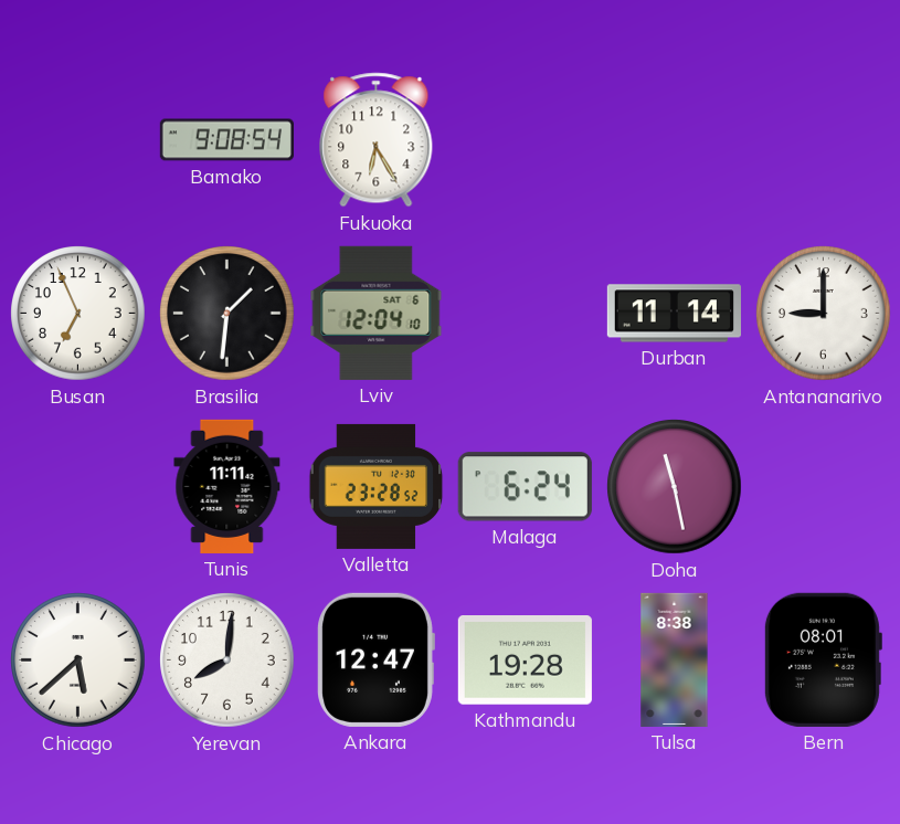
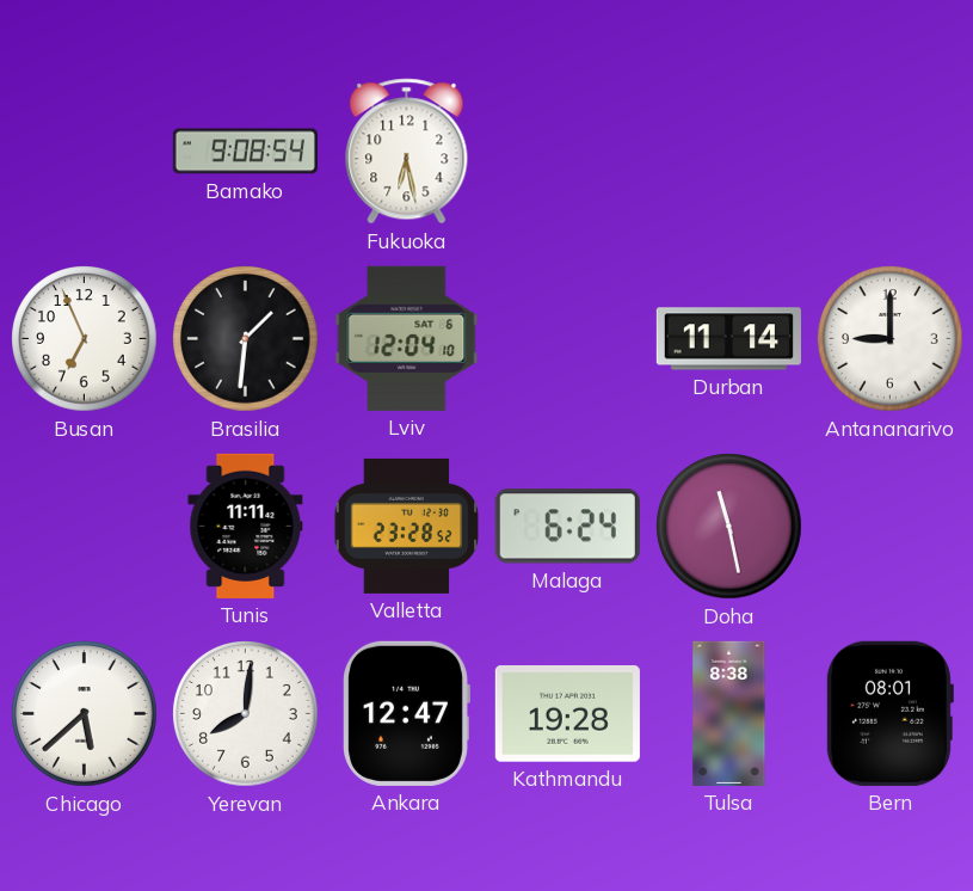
Fukuoka: 6:25 -> 6:28
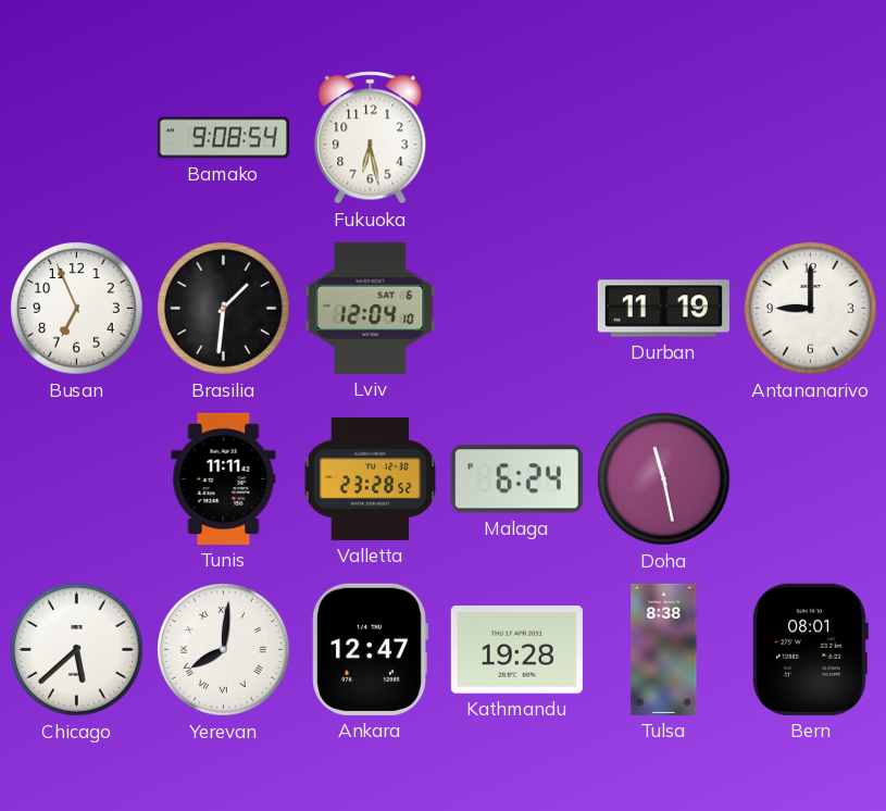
Durban: 11:14 -> 11:19
Yerevan numerals: Arabic -> Roman
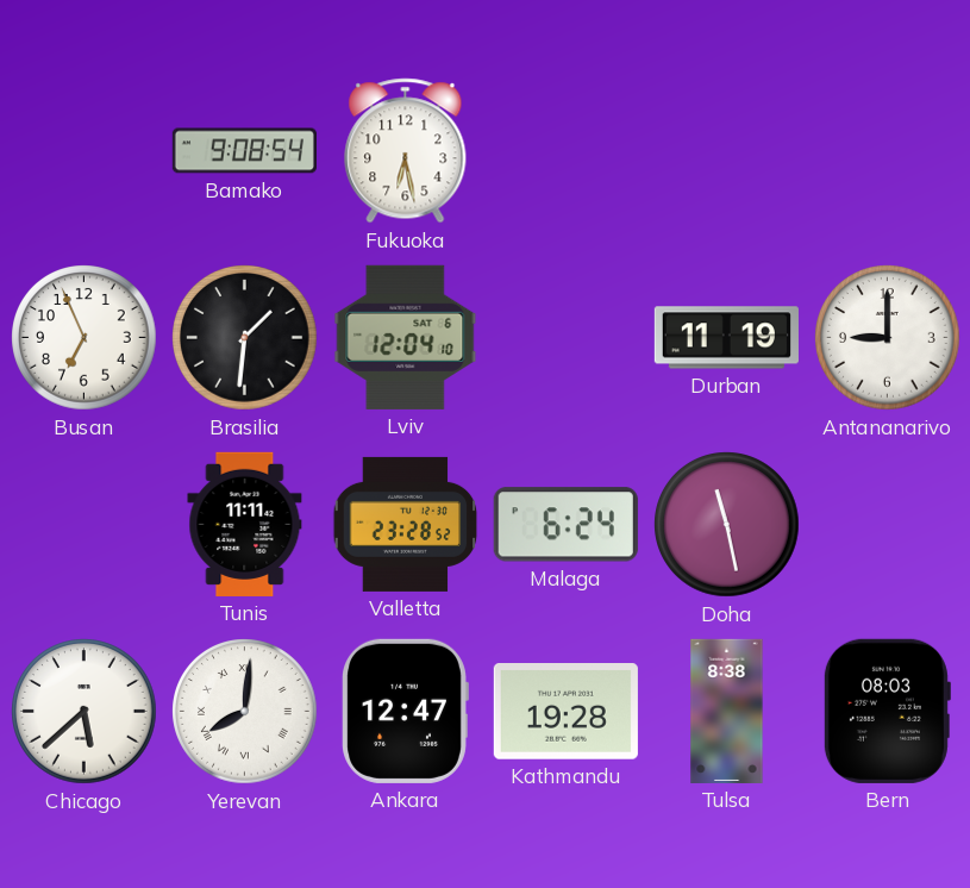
Bern: 08:01 -> 08:03
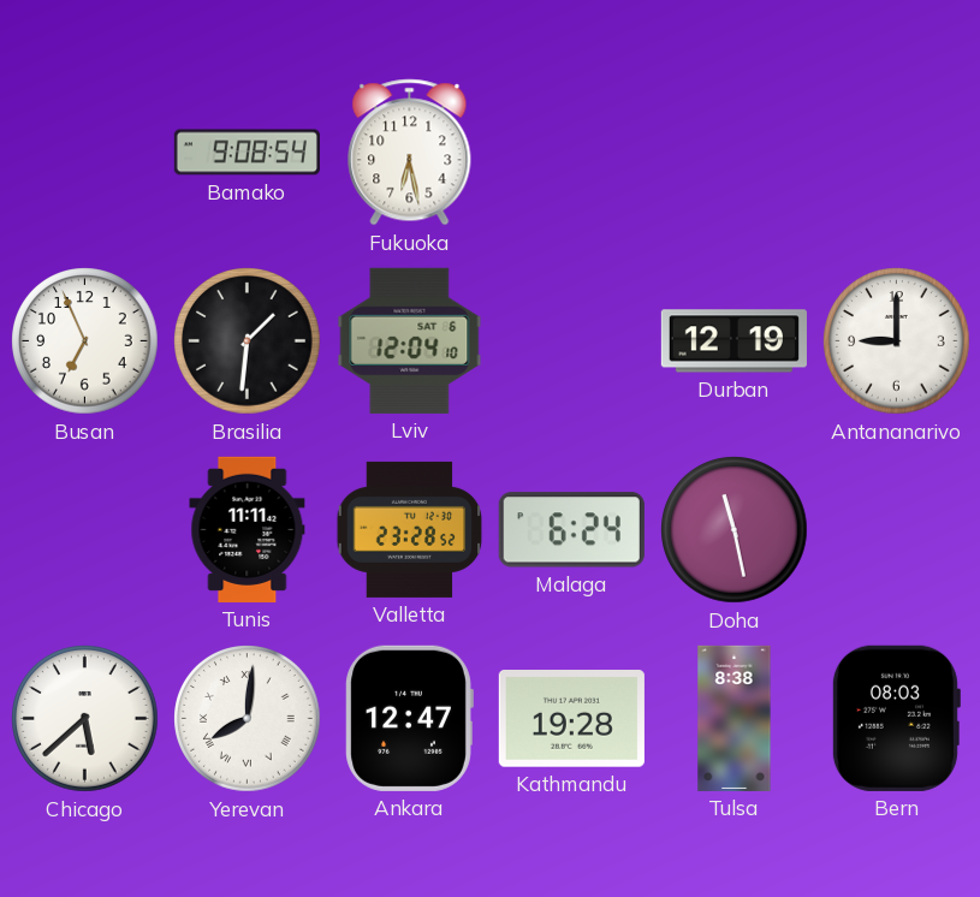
Durban: 11:19 -> 12:19
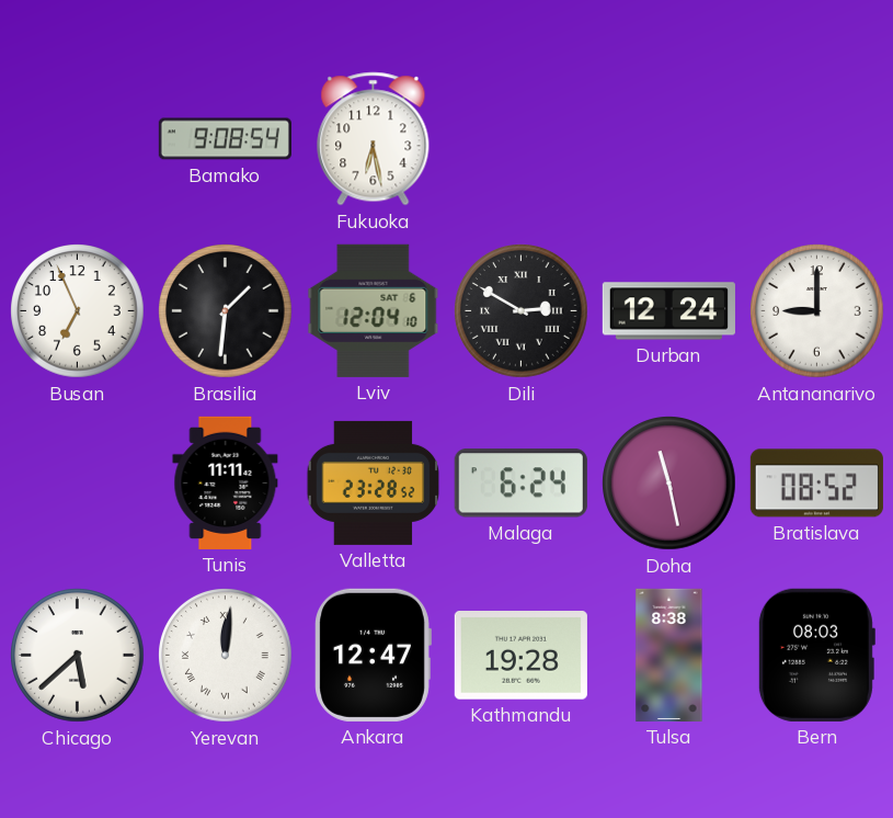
Dili: none -> 2:50
Durban: 12:19 -> 12:24
Bratislava: none -> 08:52
Yerevan: 8:01 -> 12:01
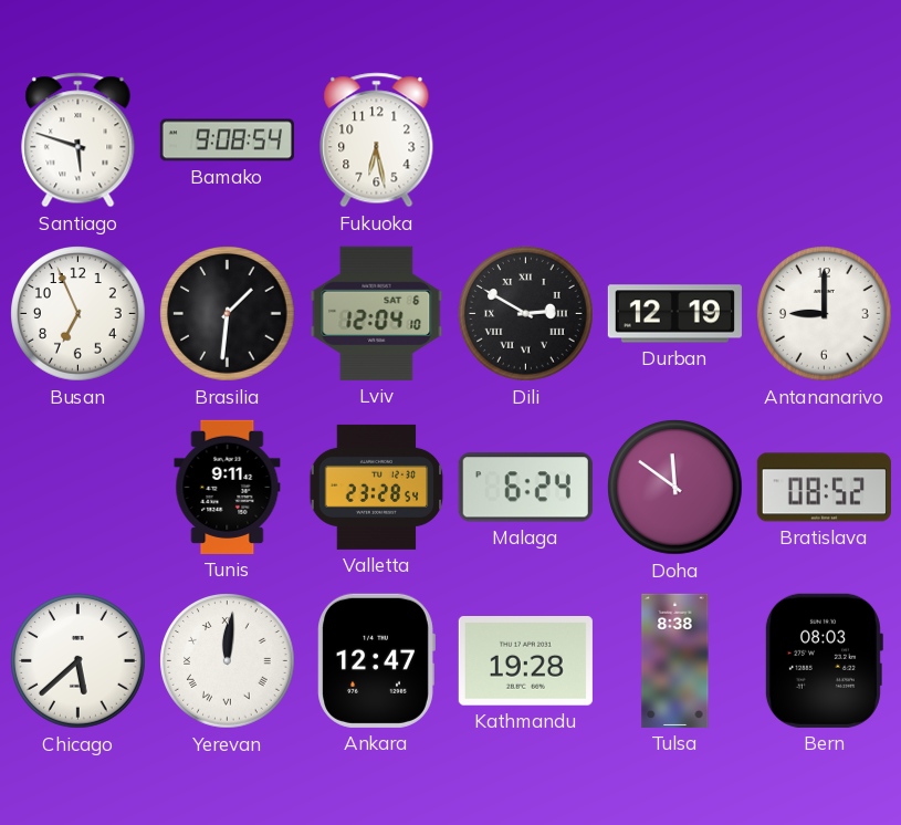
Santiago: none -> 5:48
Durban: 12:24 -> 12:19
Tunis: 11:11 -> 9:11
Valletta: 23:28:52 -> 23:28:54
Doha: 11:28 -> 11:51
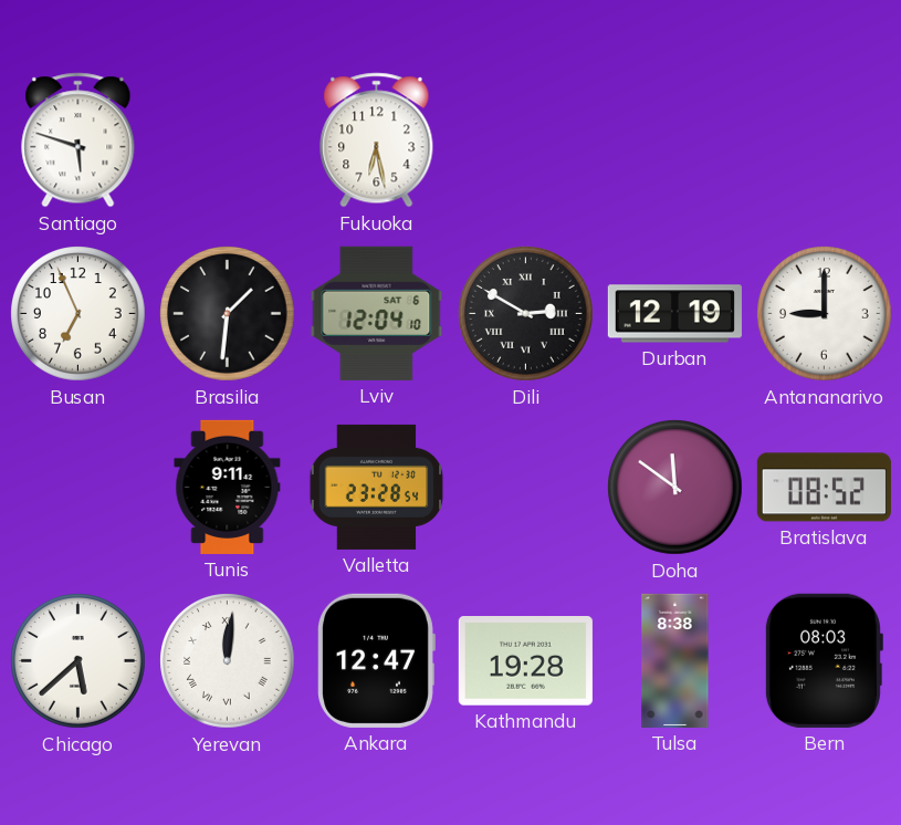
Bamako: 9:08 -> none
Malaga: 6:24 -> none
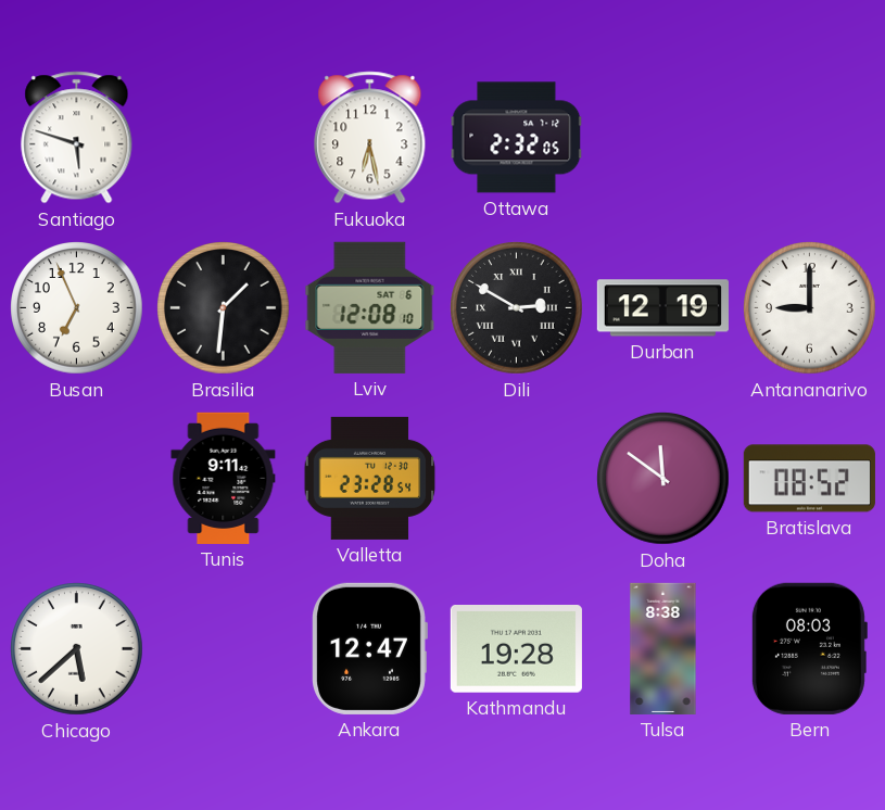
Ottawa: none -> 2:32
Lviv: 12:04 -> 12:08
Yerevan: 12:01 -> none
